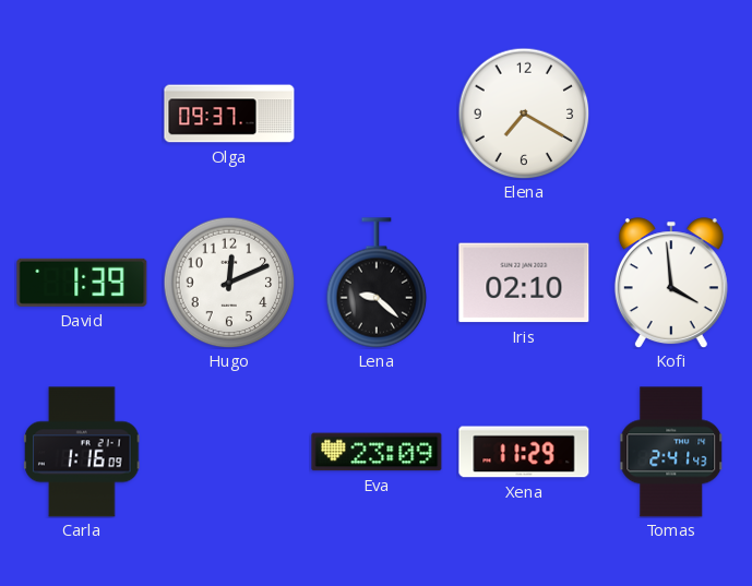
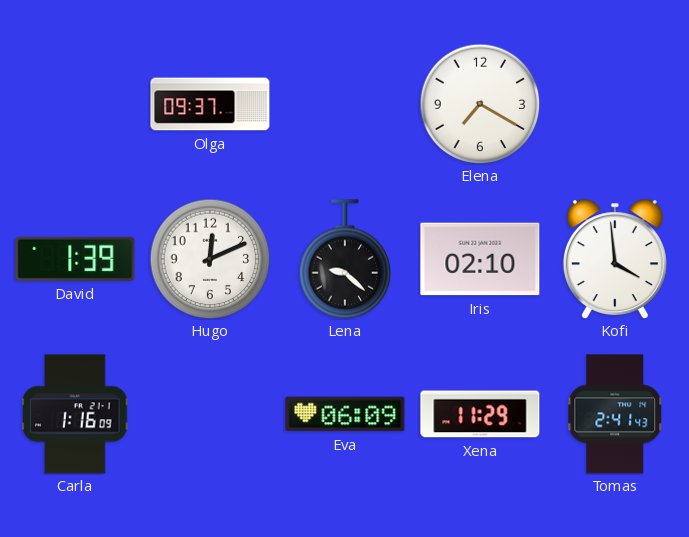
Eva: 23:09 -> 06:09
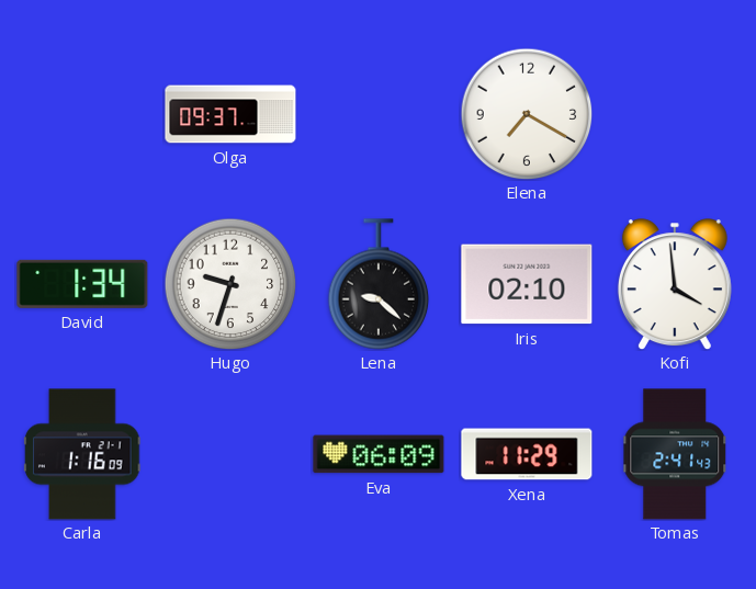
David: 1:39 -> 1:34
Hugo: 12:11 -> 9:33
